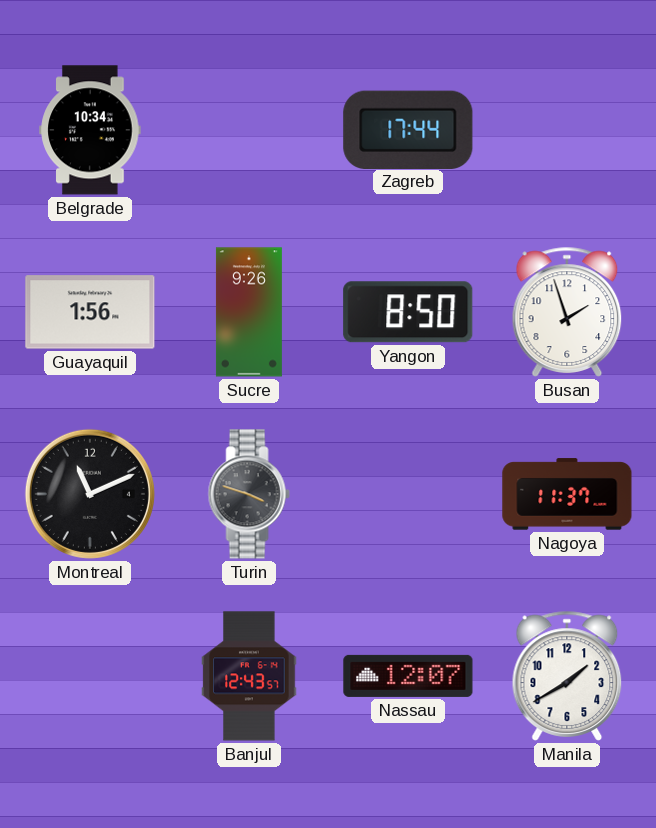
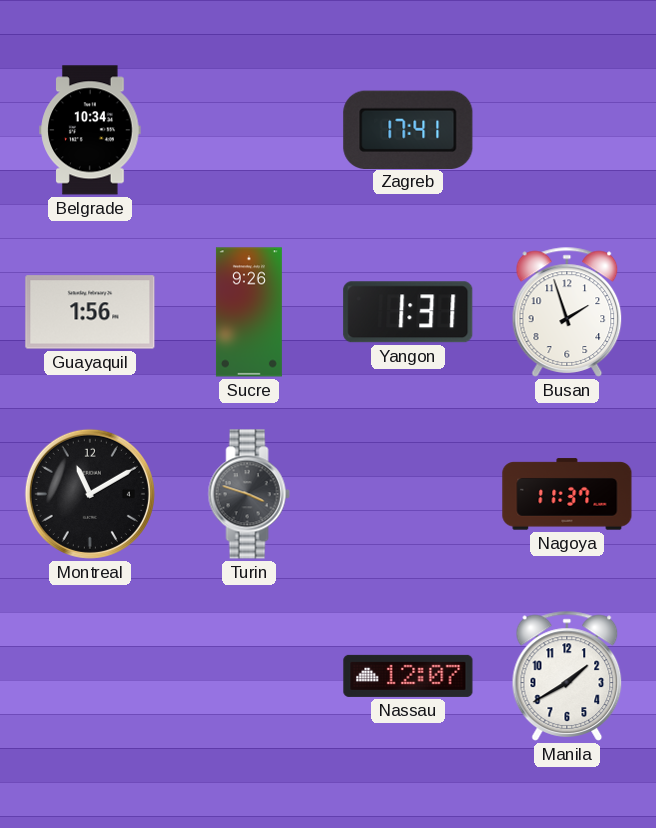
Zagreb: 17:44 -> 17:41
Yangon: 8:50 -> 1:31
Montreal: 11:11 -> 11:10
Banjul: 12:43 -> none
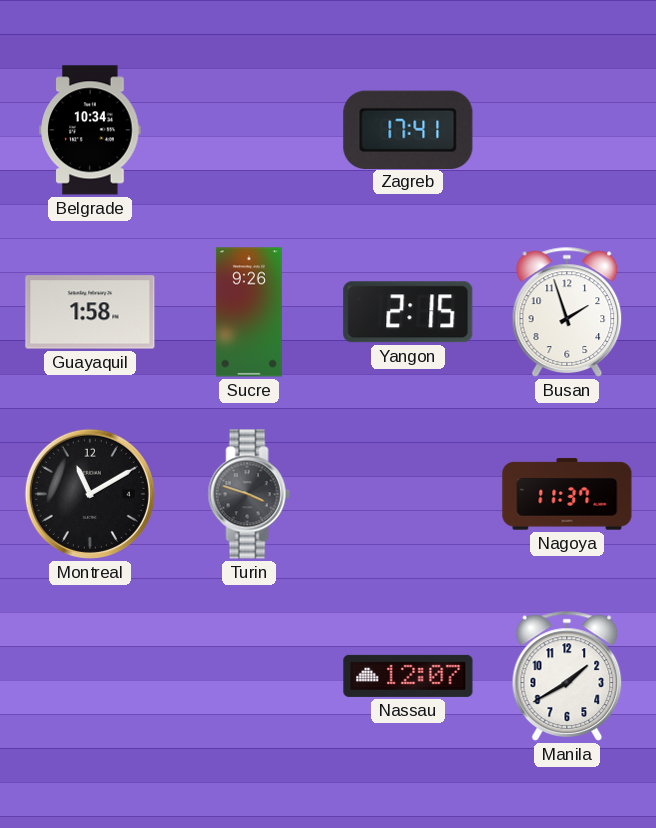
Guayaquil: 1:56 -> 1:58
Yangon: 1:31 -> 2:15
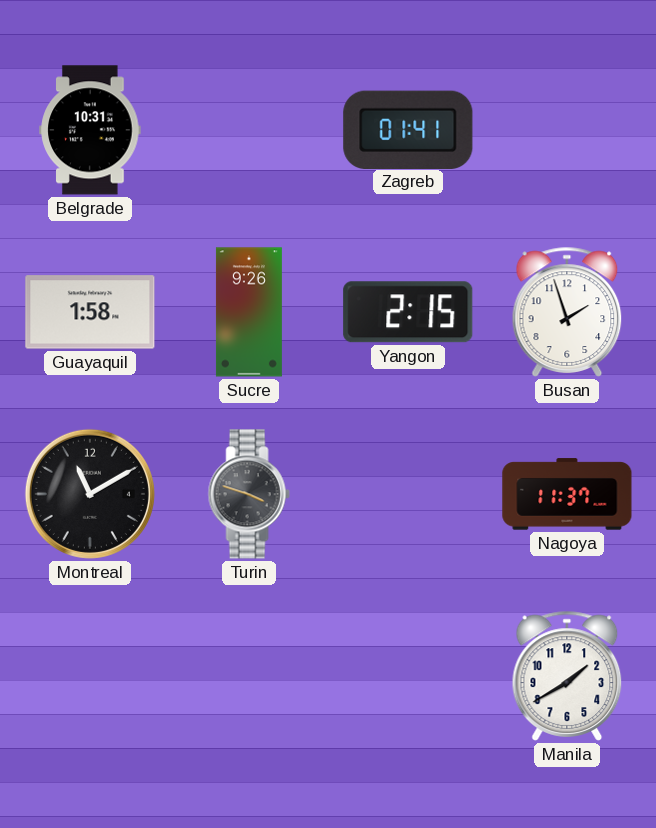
Belgrade: 10:34 -> 10:31
Zagreb: 17:41 -> 01:41
Nassau: 12:07 -> none
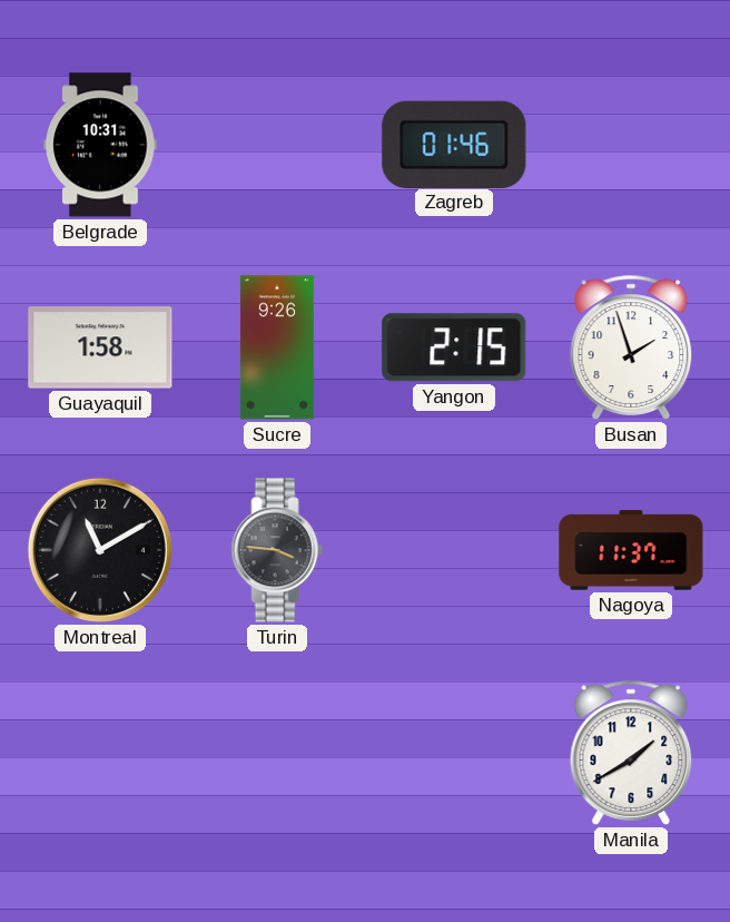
Zagreb: 01:41 -> 01:46
Turin: 3:48 -> 3:46
